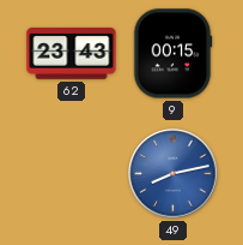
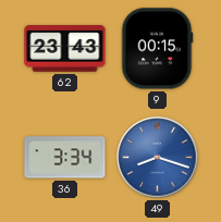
36: none -> 3:34
49: 8:13 -> 8:18
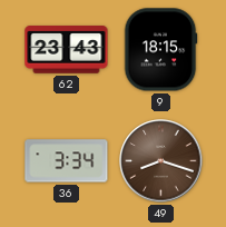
9: 00:15 -> 18:15
49 dial: blue -> brown
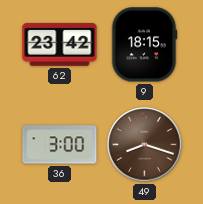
62: 23:43 -> 23:42
36: 3:34 -> 3:00
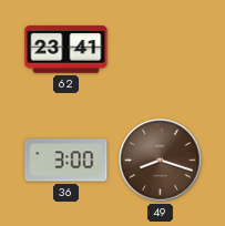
62: 23:42 -> 23:41
9: 18:15 -> none
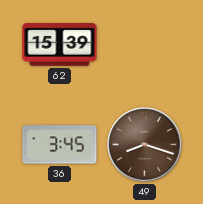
62: 23:41 -> 15:39
36: 3:00 -> 3:45
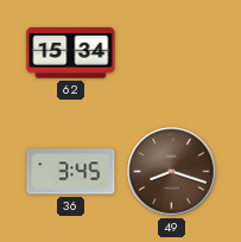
62: 15:39 -> 15:34
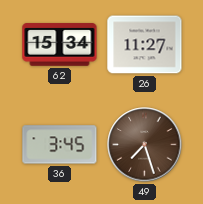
26: none -> 11:27
49: 8:18 -> 7:27
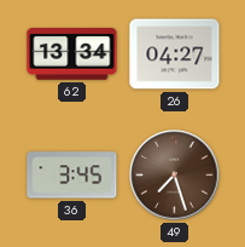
62: 15:34 -> 13:34
26: 11:27 -> 04:27
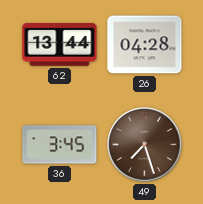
62: 13:34 -> 13:44
26: 04:27 -> 04:28
